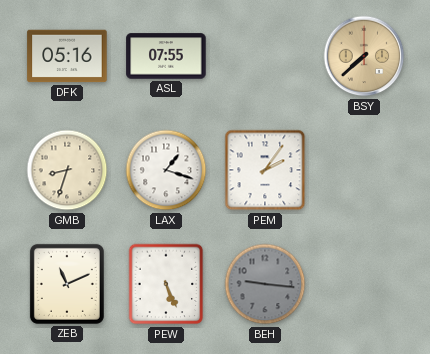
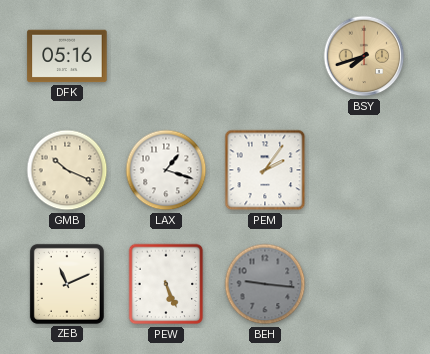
ASL: 07:55 -> none
BSY: 7:38 -> 7:42
GMB: 8:33 -> 10:19
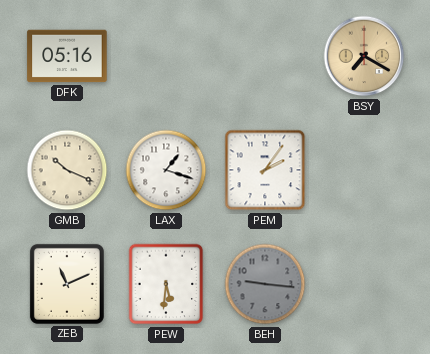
BSY: 7:42 -> 7:20
PEW: 5:26 -> 5:31
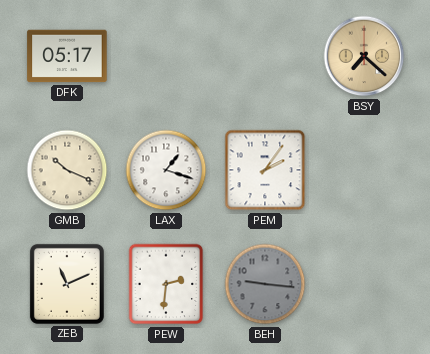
DFK: 05:16 -> 05:17
BSY: 7:20 -> 7:22
PEW: 5:31 -> 2:31
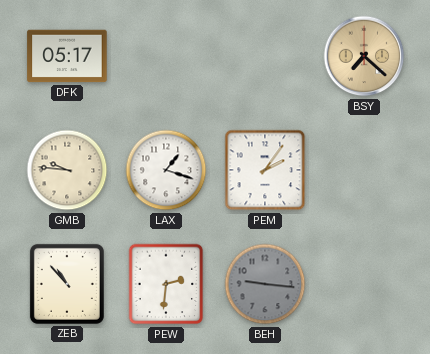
GMB: 10:19 -> 9:46
ZEB: 11:11 -> 10:53
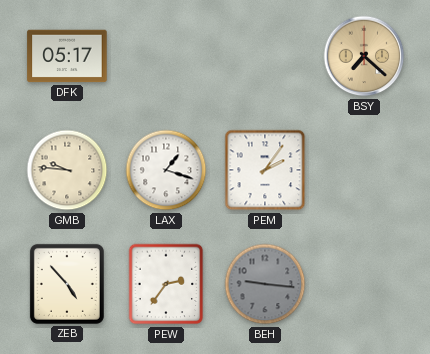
ZEB: 10:53 -> 4:53
PEW: 2:31 -> 2:36
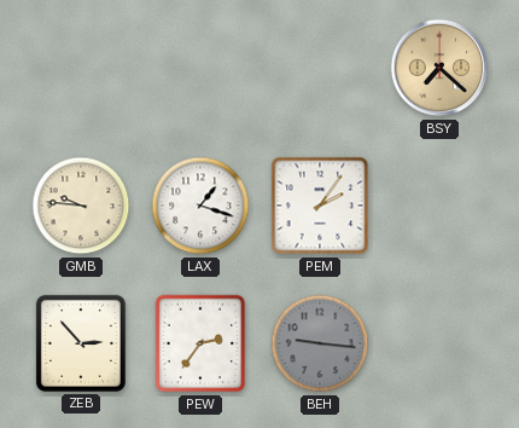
DFK: 05:17 -> none
ZEB: 4:53 -> 2:53
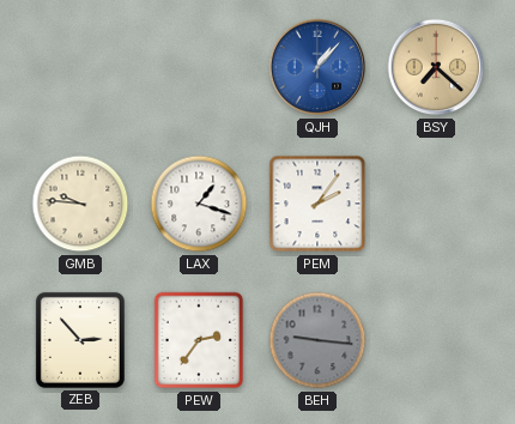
QJH: none -> 1:07
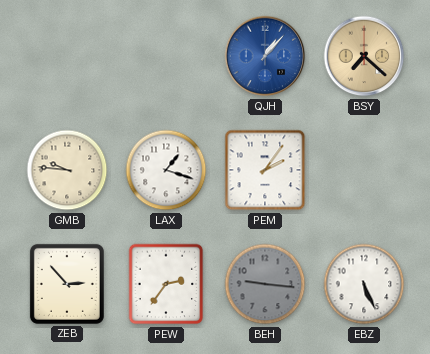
EBZ: none -> 5:26
